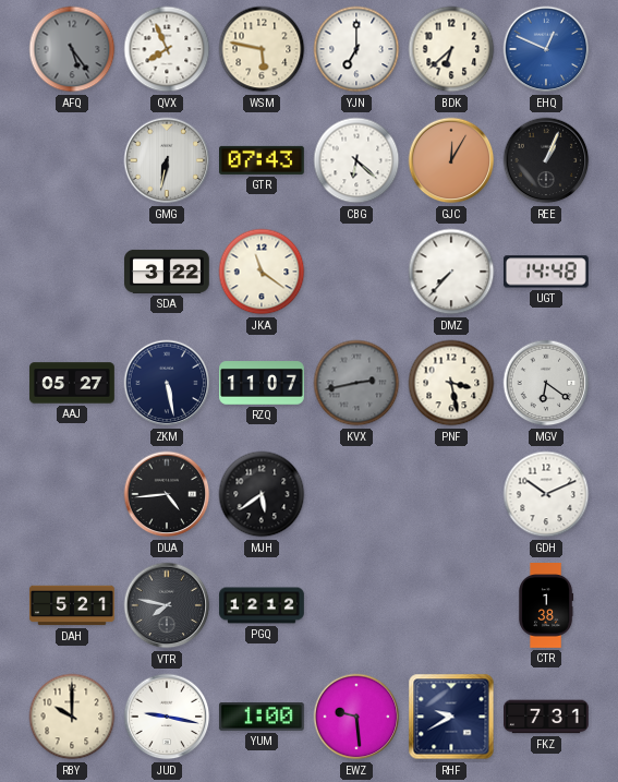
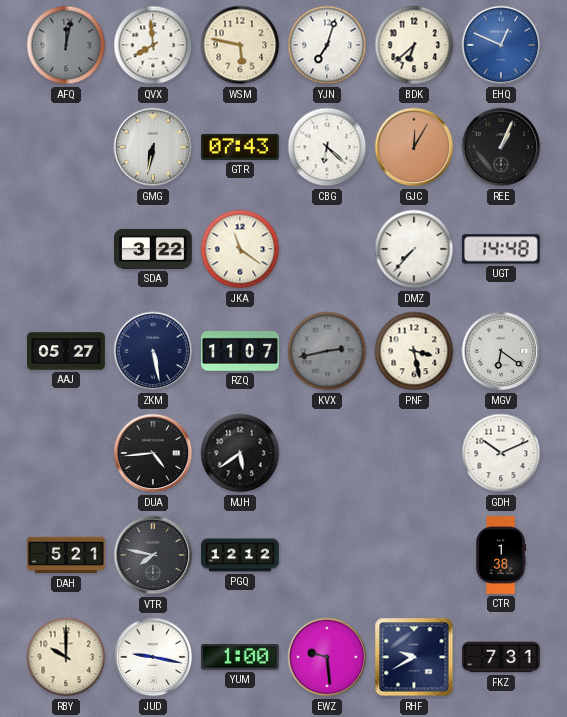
AFQ: 5:24 -> 12:02
QVX: 7:56 -> 7:59
YJN: 7:00 -> 7:03
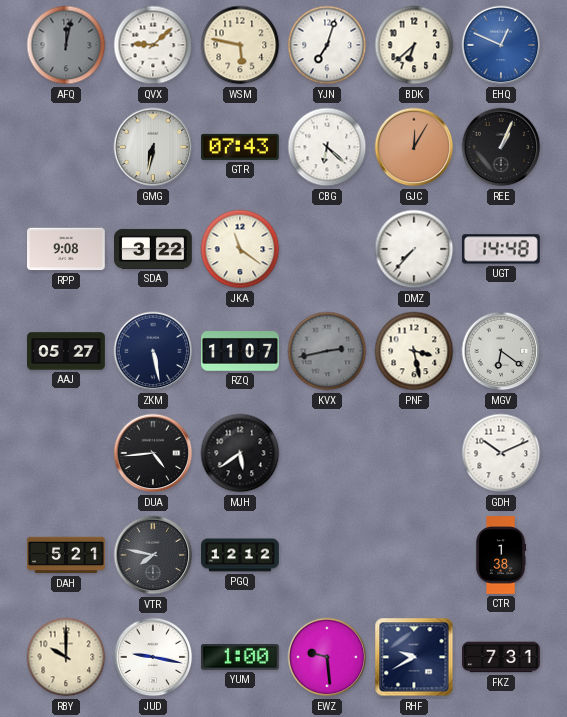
QVX: 7:59 -> 9:08
RPP: none -> 9:08
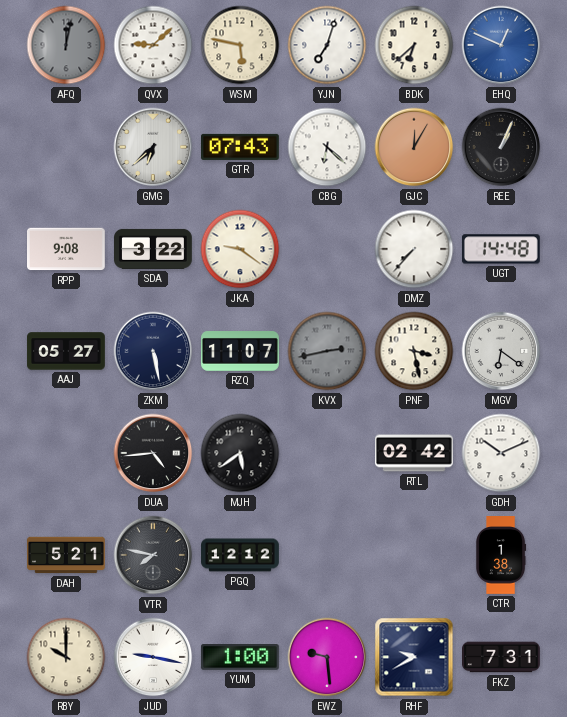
GMG: 6:32 -> 6:38
JKA: 11:21 -> 9:21
RTL: none -> 02:42
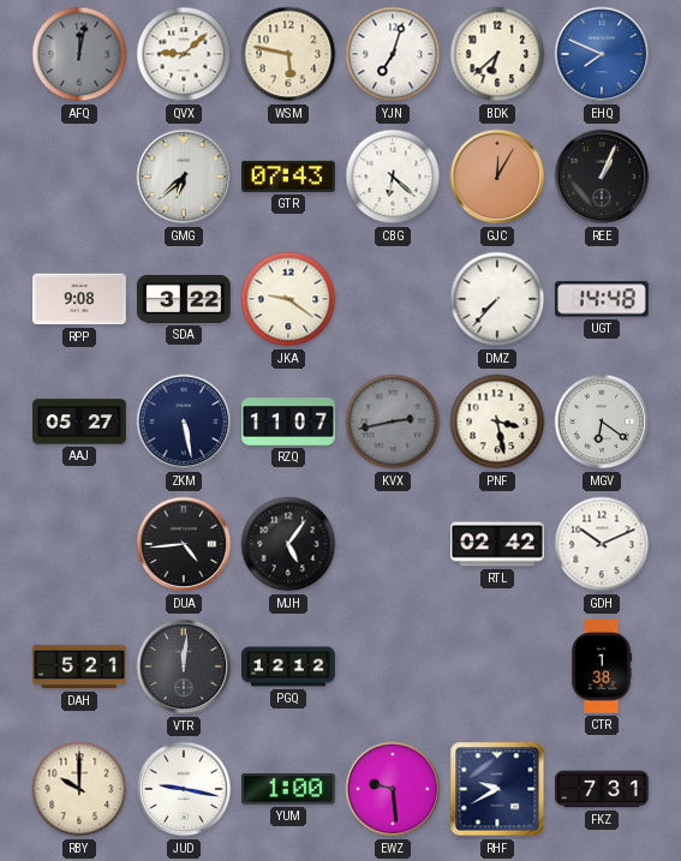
EHQ: 12:49 -> 7:49
MJH: 5:39 -> 5:06
VTR: 7:47 -> 12:01
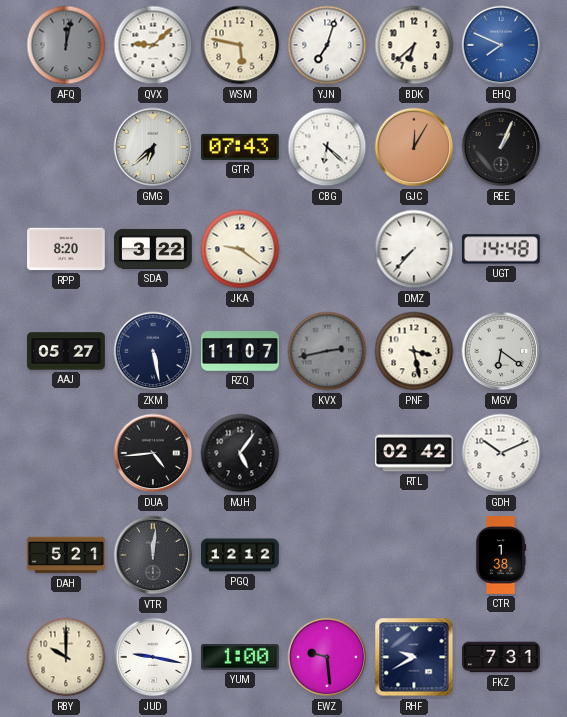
RPP: 9:08 -> 8:20
